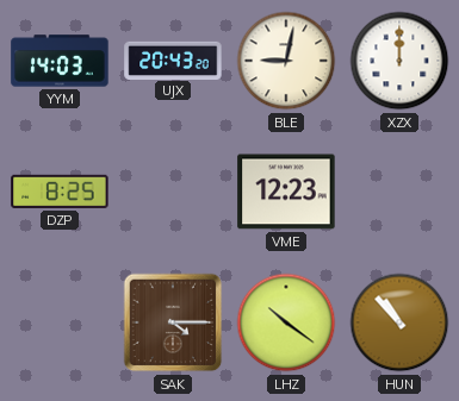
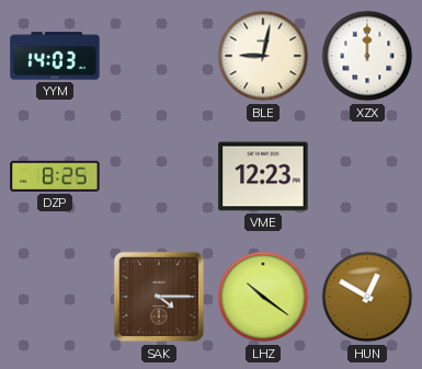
UJX: 20:43 -> none
HUN: 10:53 -> 12:50
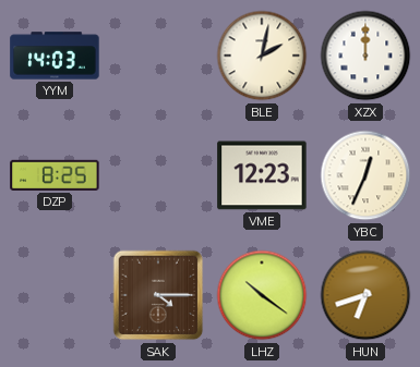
BLE: 9:02 -> 2:02
YBC: none -> 12:34
HUN: 12:50 -> 6:42
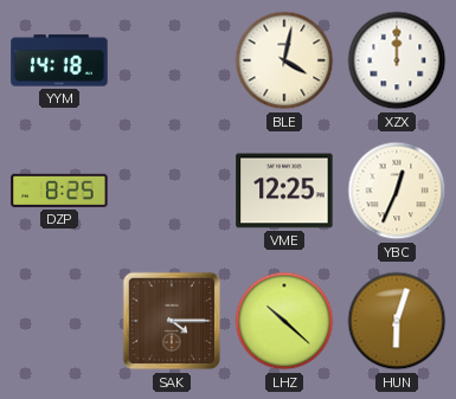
YYM: 14:03 -> 14:18
BLE: 2:02 -> 4:02
VME: 12:23 -> 12:25
LHZ: 10:21 -> 10:22
HUN: 6:42 -> 6:03
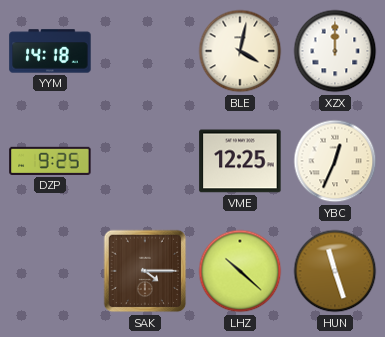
DZP: 8:25 -> 9:25
HUN: 6:03 -> 11:27
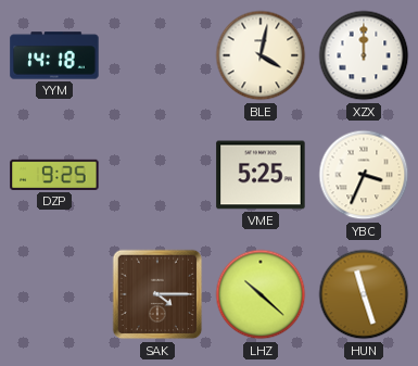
VME: 12:25 -> 5:25
YBC: 12:34 -> 3:34
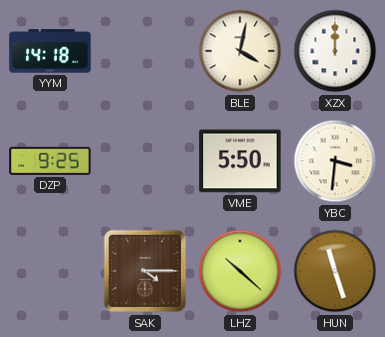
VME: 5:25 -> 5:50
YBC: 3:34 -> 3:31
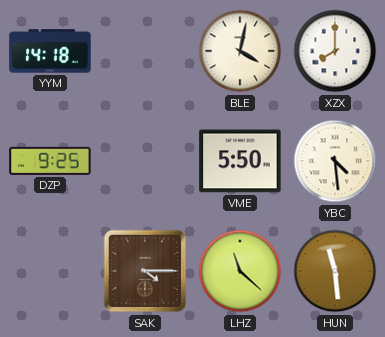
XZX: 12:00 -> 8:00
YBC: 3:31 -> 4:29
LHZ: 10:22 -> 11:22
HUN: 11:27 -> 11:29
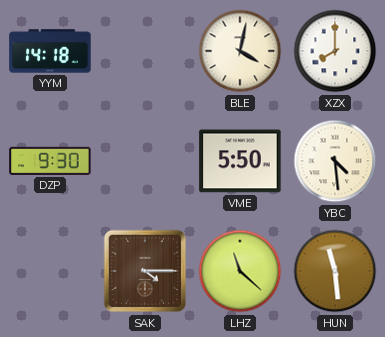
DZP: 9:25 -> 9:30
